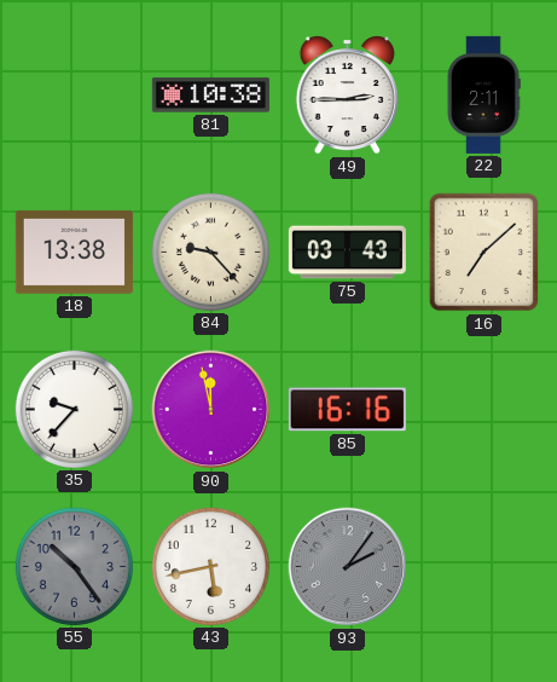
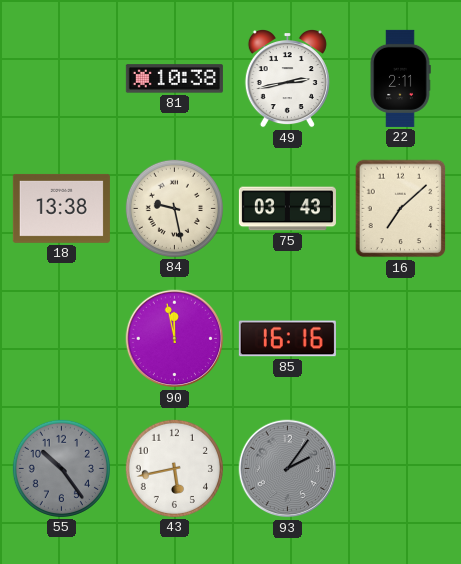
49: 2:45 -> 2:43
84: 9:23 -> 9:28
35: 9:37 -> none
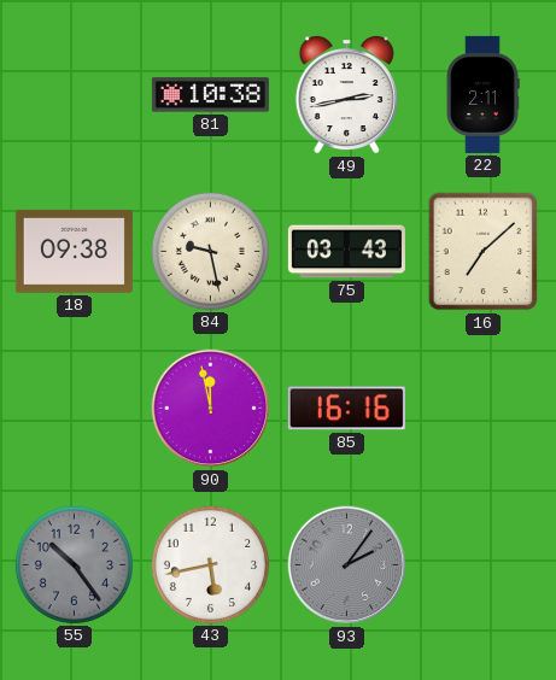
18: 13:38 -> 09:38
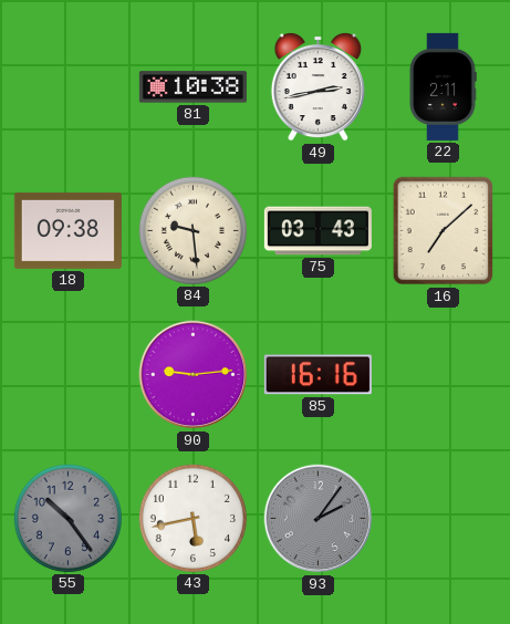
84: 9:28 -> 9:29
90: 11:58 -> 9:14
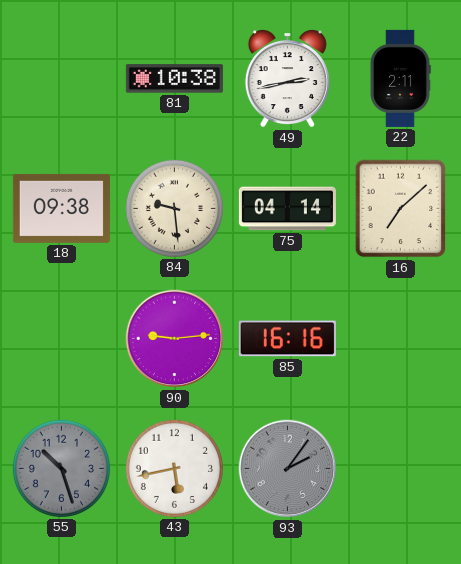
75: 03:43 -> 04:14
55: 10:24 -> 10:27
